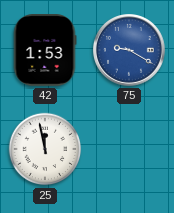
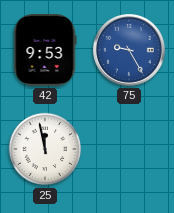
42: 1:53 -> 9:53
75: 9:20 -> 9:25
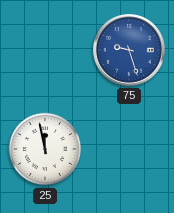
42: 9:53 -> none
75: 9:25 -> 9:27
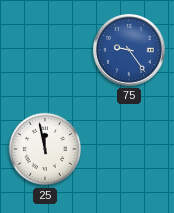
75: 9:27 -> 9:24
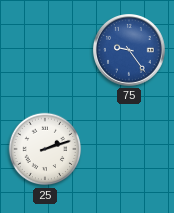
25: 11:58 -> 2:12
